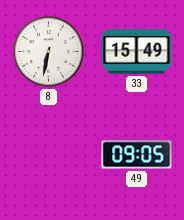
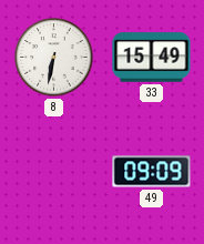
49: 09:05 -> 09:09
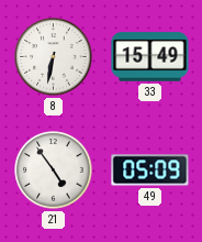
21: none -> 4:54
49: 09:09 -> 05:09
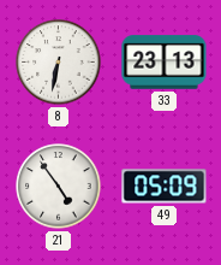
33: 15:49 -> 23:13
